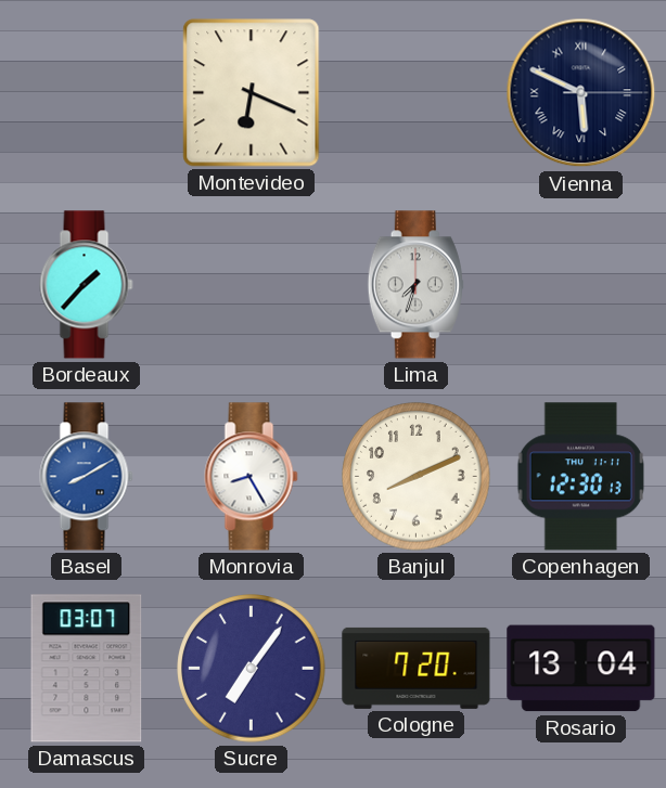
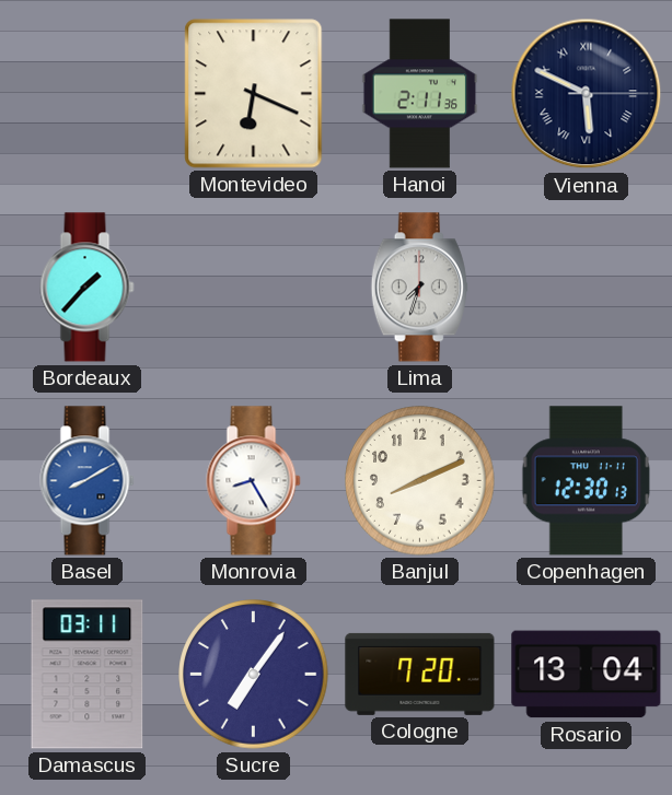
Hanoi: none -> 2:11
Damascus: 03:07 -> 03:11
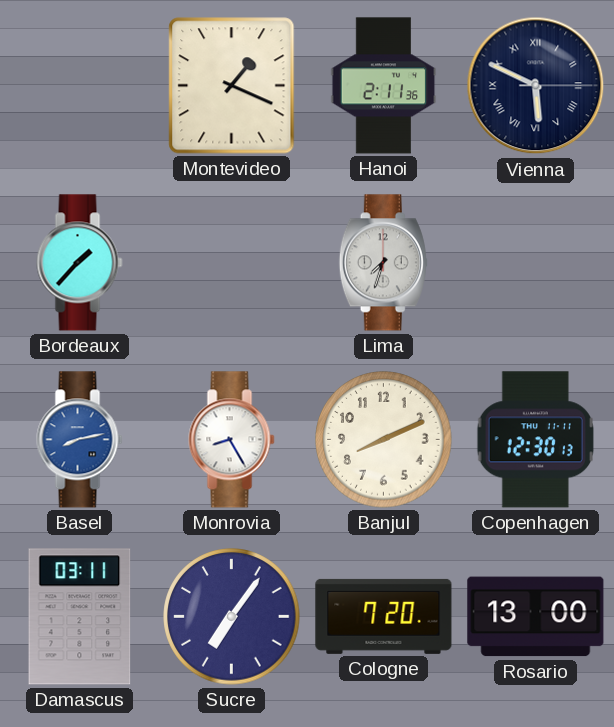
Montevideo: 6:19 -> 1:19
Basel: 8:10 -> 8:13
Rosario: 13:04 -> 13:00
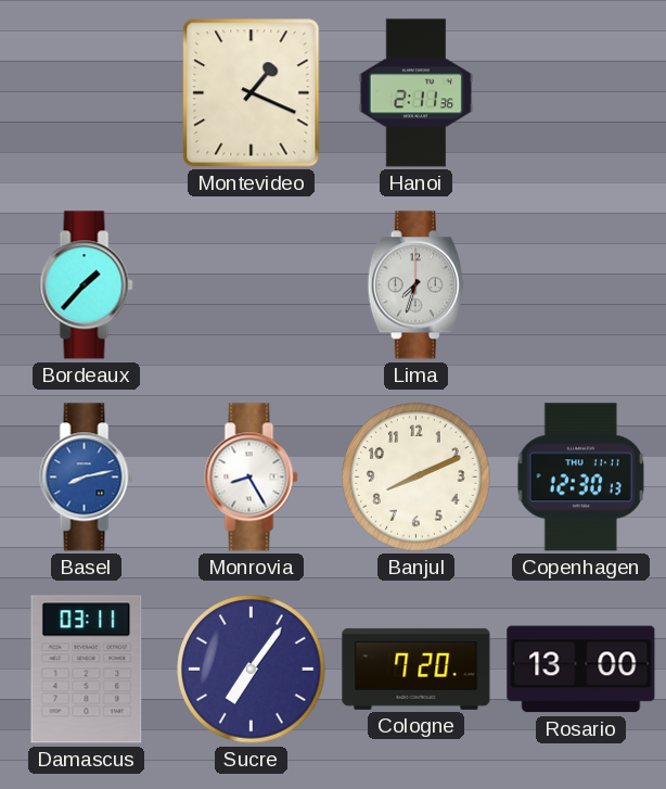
Vienna: 5:49 -> none
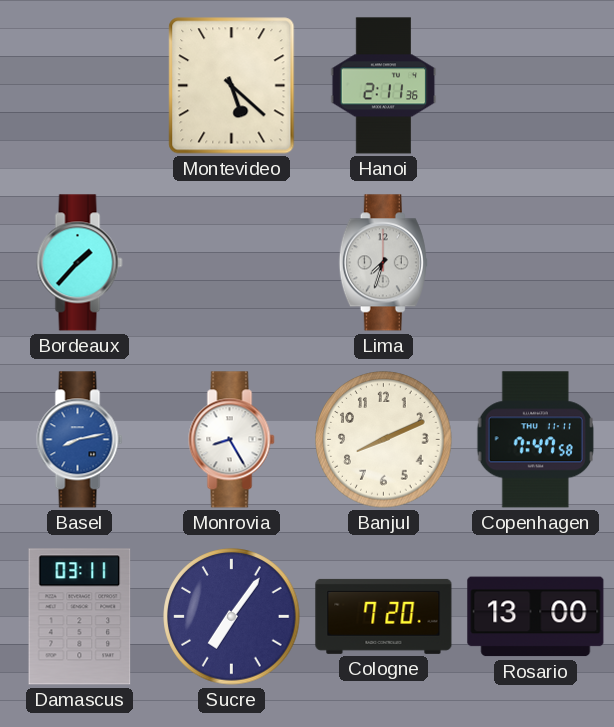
Montevideo: 1:19 -> 5:22
Copenhagen: 12:30 -> 7:47
